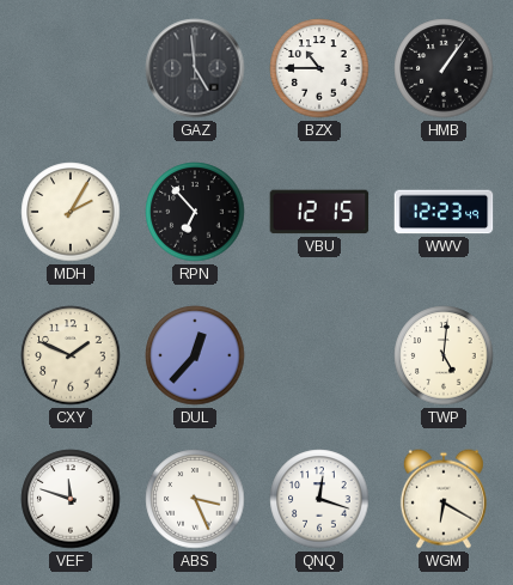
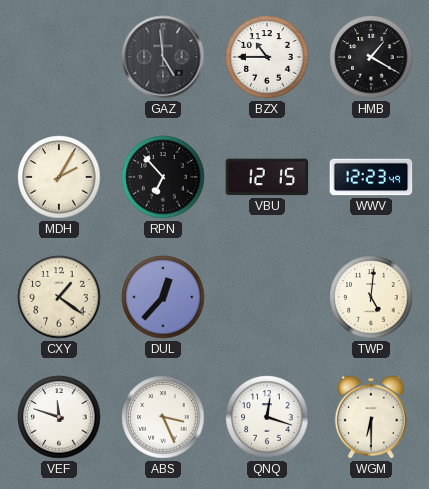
HMB: 1:06 -> 1:20
CXY: 1:49 -> 1:21
WGM: 6:20 -> 6:30
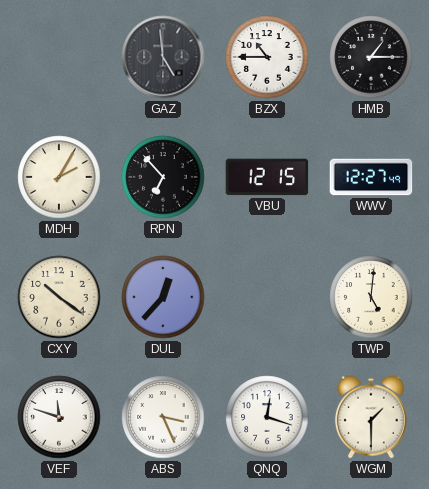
HMB: 1:20 -> 1:15
WWV: 12:23 -> 12:27
CXY: 1:21 -> 10:21
WGM: 6:30 -> 1:30
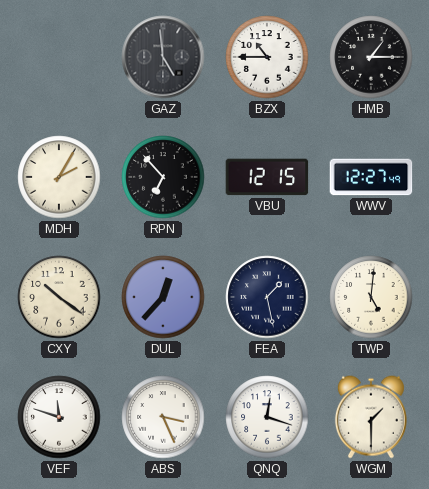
FEA: none -> 1:28
